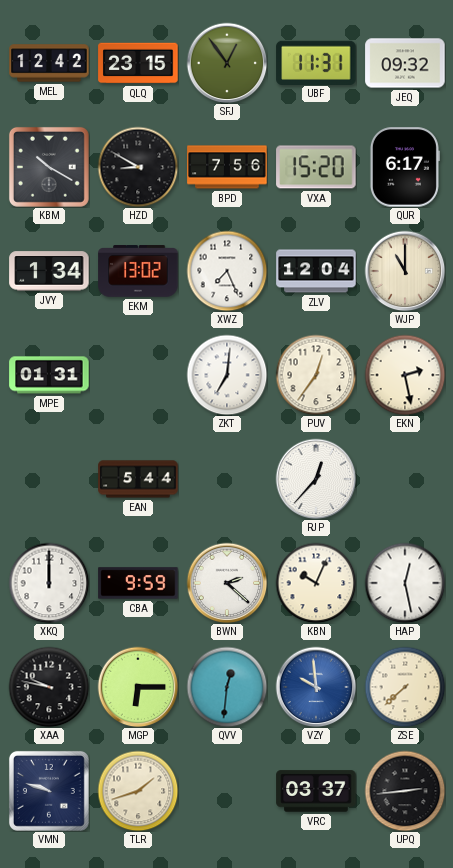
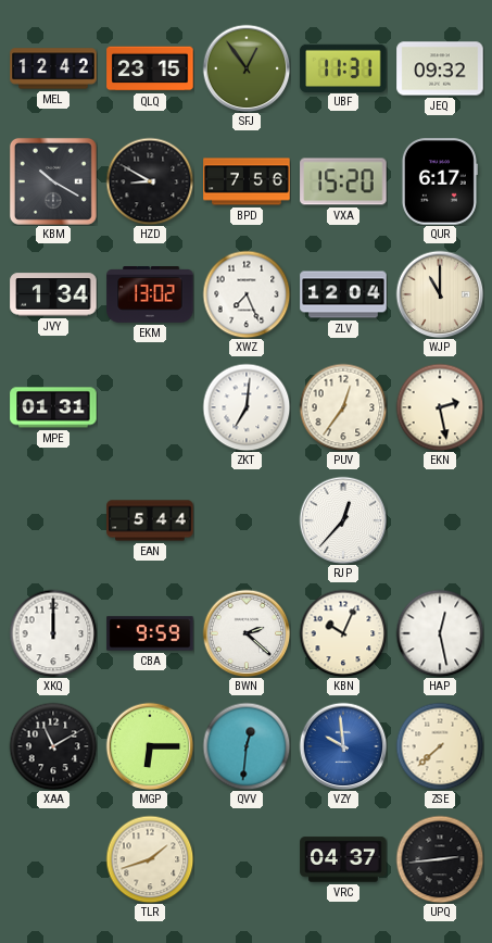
XAA: 9:47 -> 11:10
VMN: 9:48 -> none
VRC: 03:37 -> 04:37
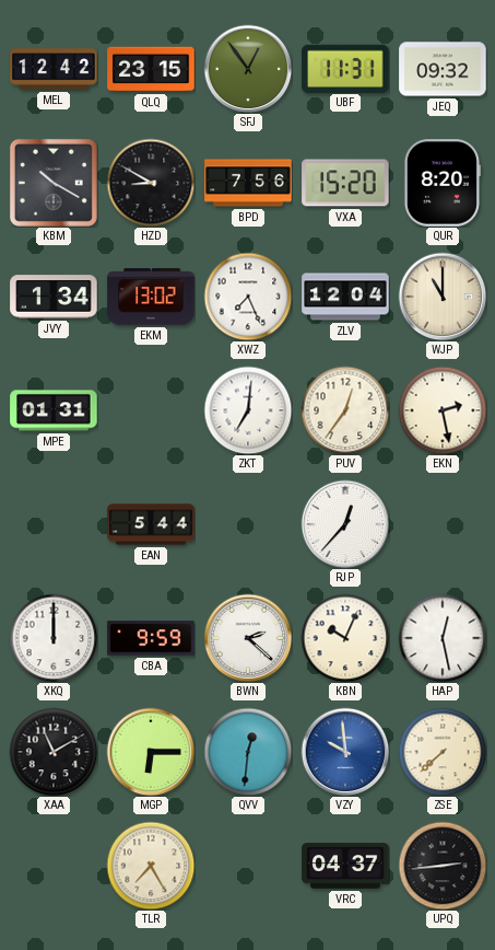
QUR: 6:17 -> 8:20
TLR: 1:42 -> 7:25
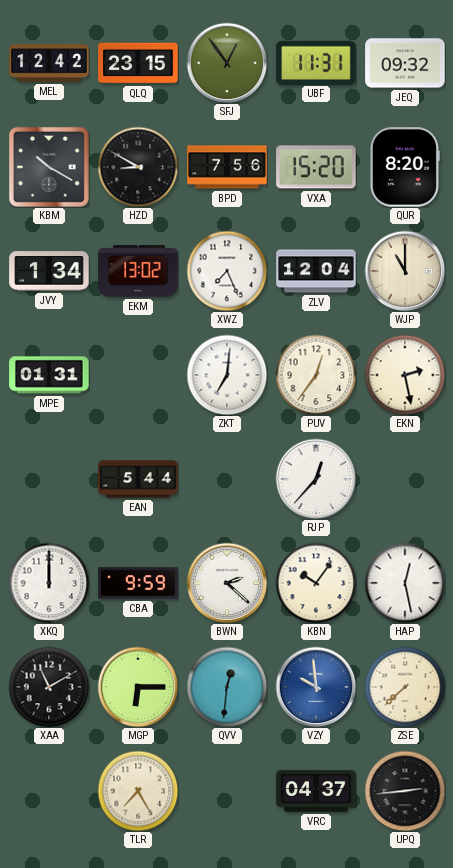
KBN: 10:04 -> 10:06
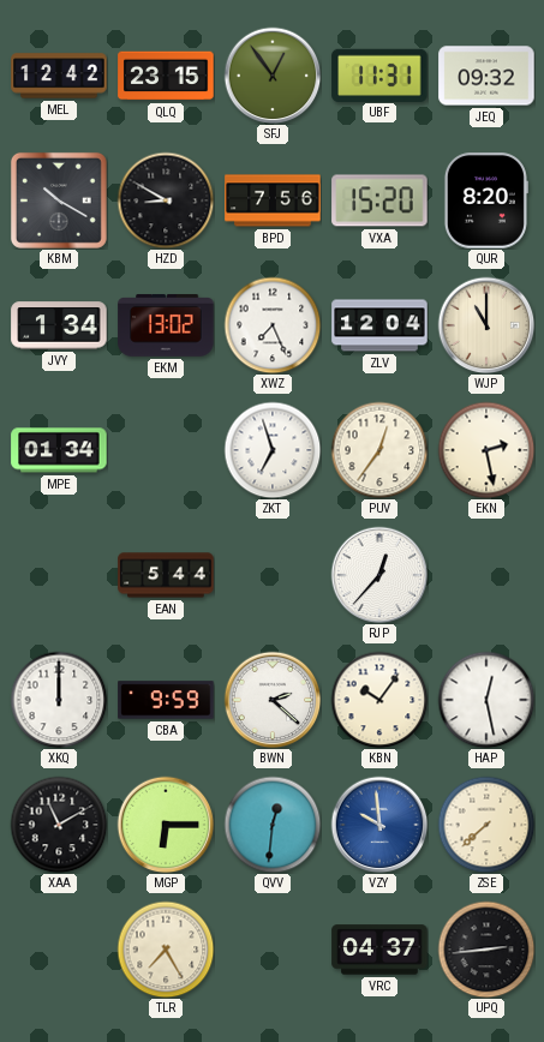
MPE: 01:31 -> 01:34
ZKT: 7:01 -> 6:57
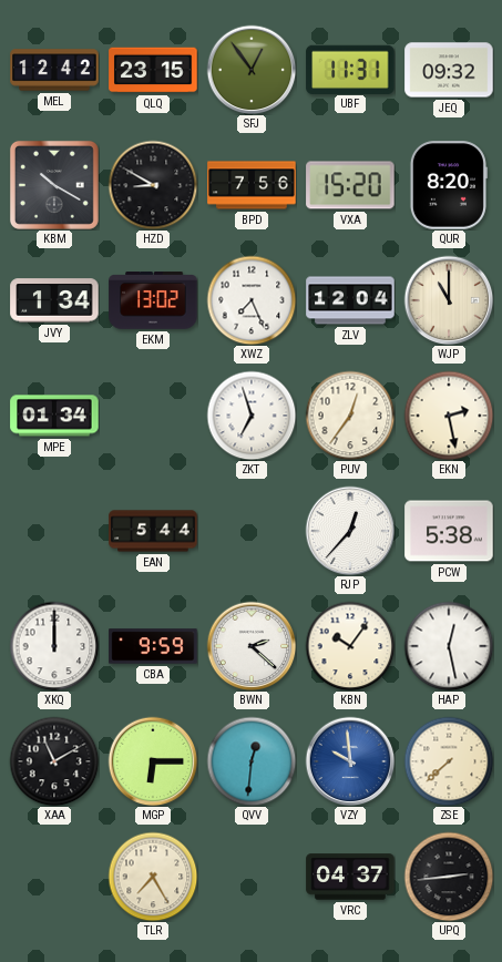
PCW: none -> 5:38
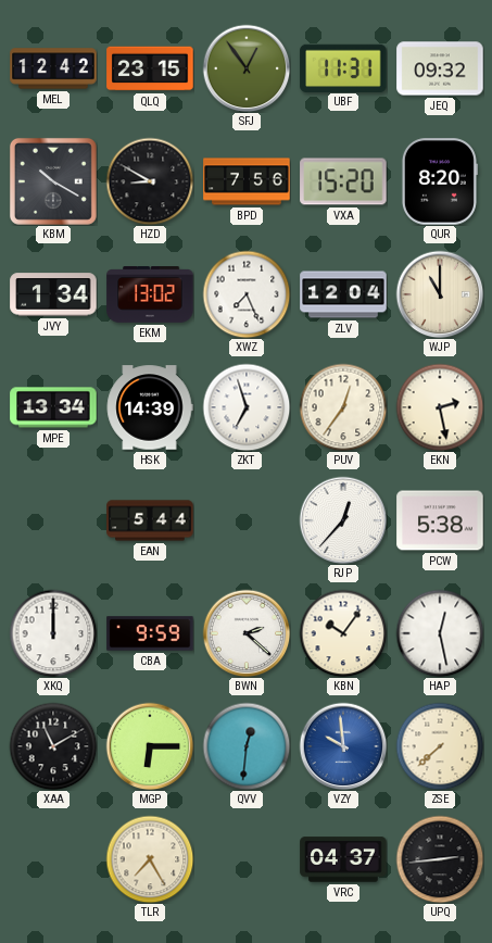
MPE: 01:34 -> 13:34
HSK: none -> 14:39
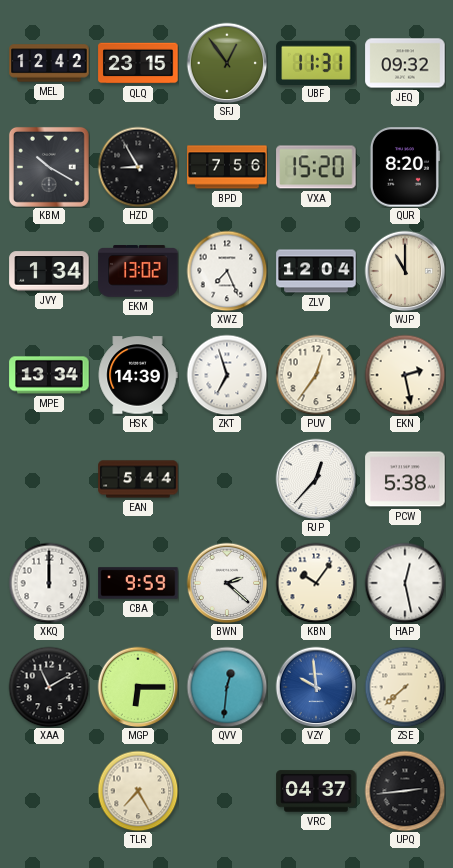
HZD: 8:50 -> 8:55
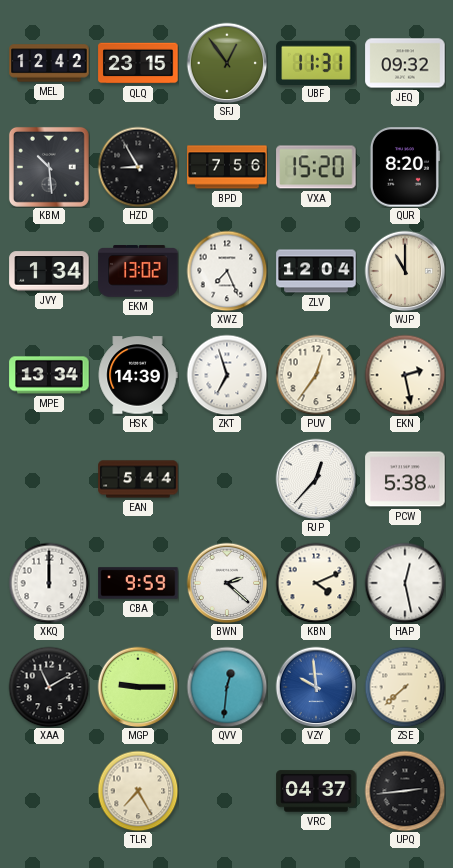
KBM: 10:20 -> 10:29
KBN: 10:06 -> 4:11
MGP: 6:15 -> 9:15
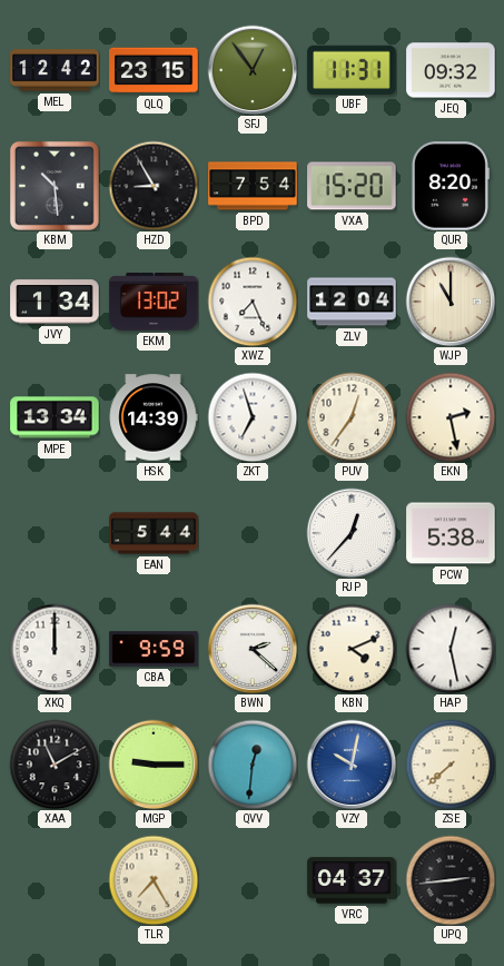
BPD: 7:56 -> 7:54
VZY: 9:59 -> 10:02
